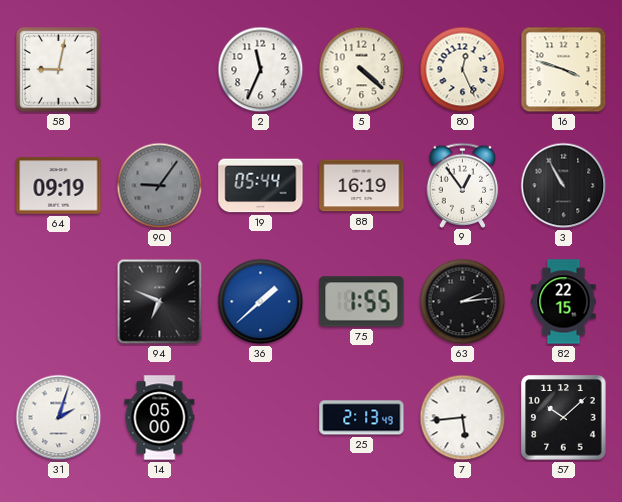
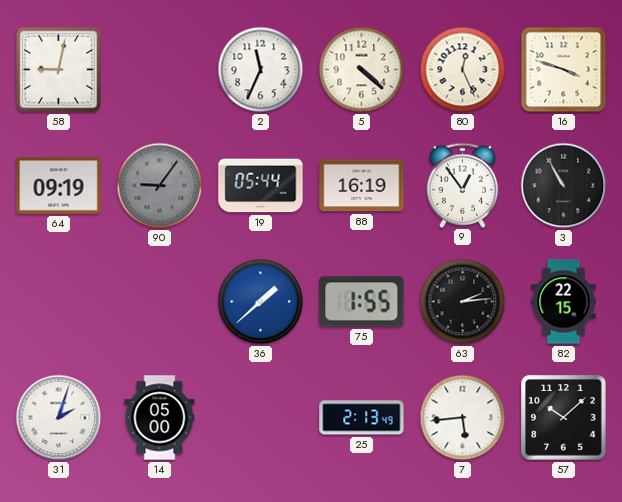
94: 6:49 -> none
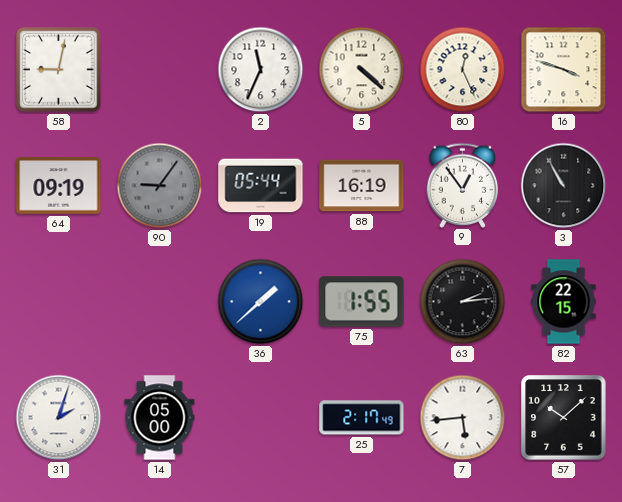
25: 2:13 -> 2:17
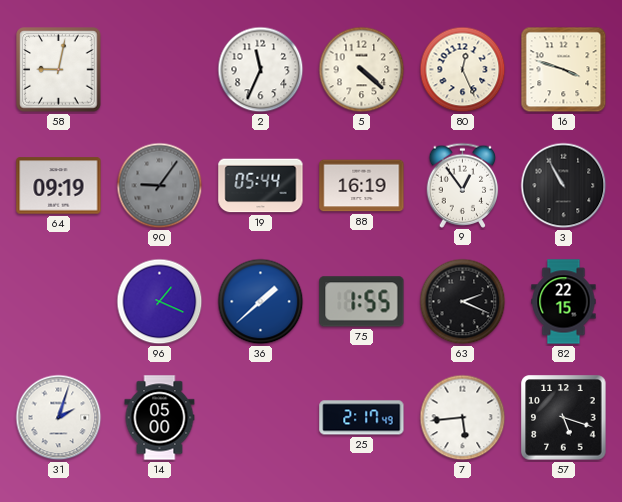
96: none -> 1:19
63: 2:14 -> 2:19
57: 10:08 -> 5:18
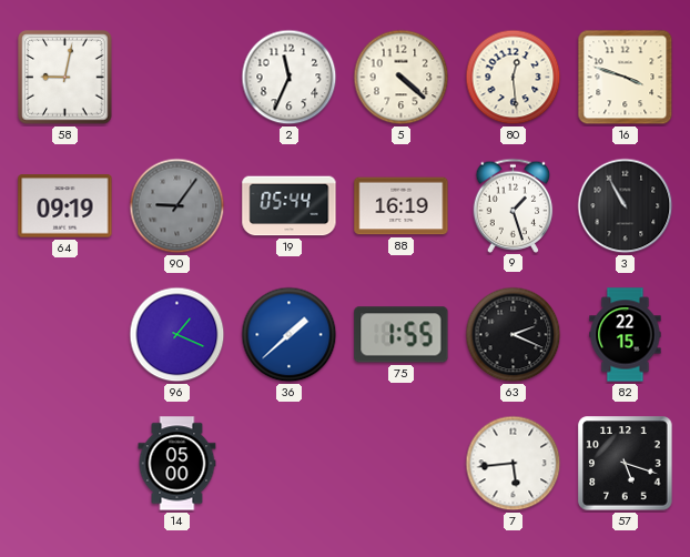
80: 12:26 -> 12:29
9: 12:54 -> 1:27
31: 2:03 -> none
25: 2:17 -> none
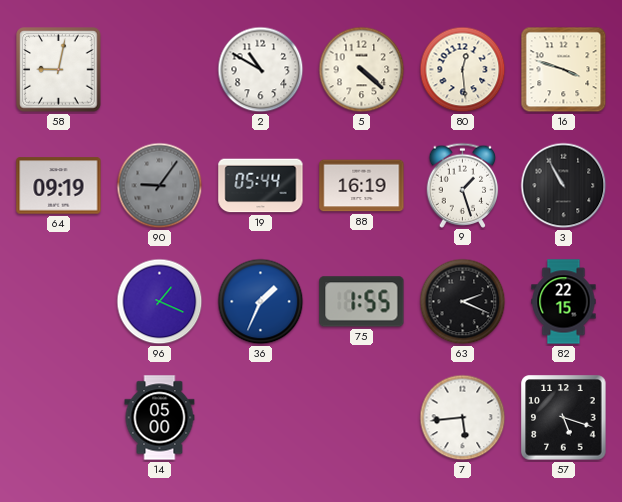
2: 11:34 -> 10:50
36: 1:38 -> 1:34
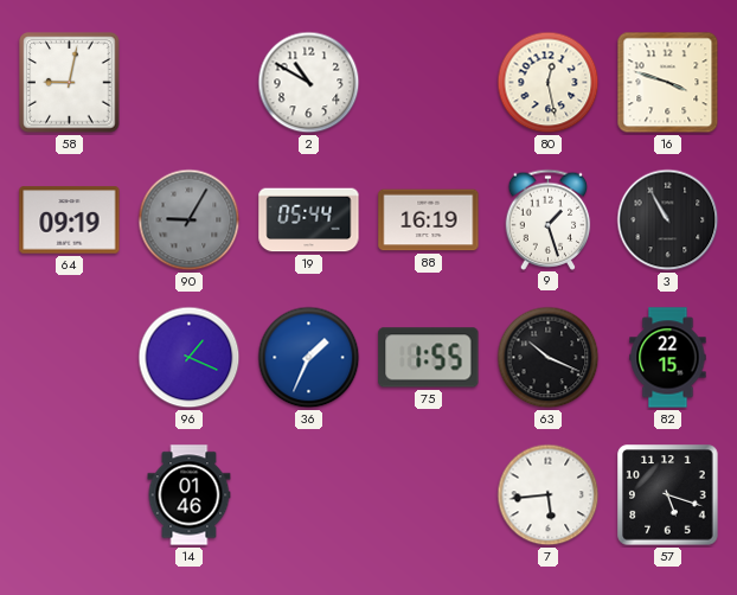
5: 4:22 -> none
80: 12:29 -> 12:28
90: 9:06 -> 9:05
63: 2:19 -> 10:19
14: 05:00 -> 01:46
